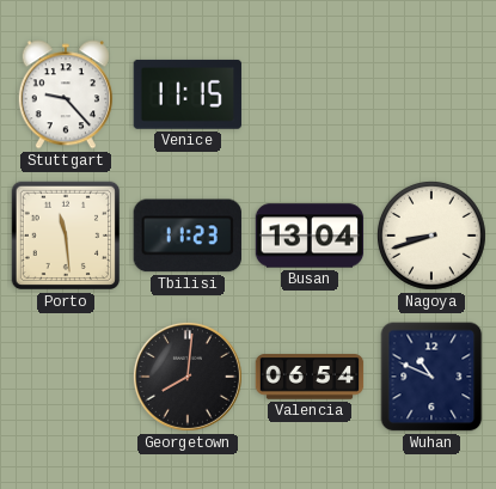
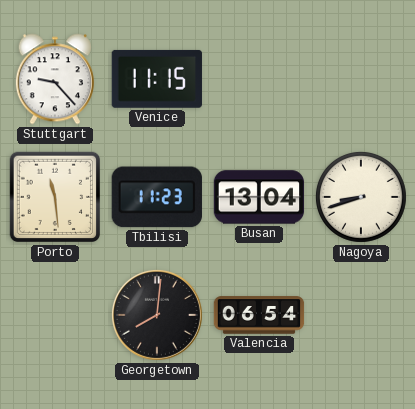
Wuhan: 10:49 -> none
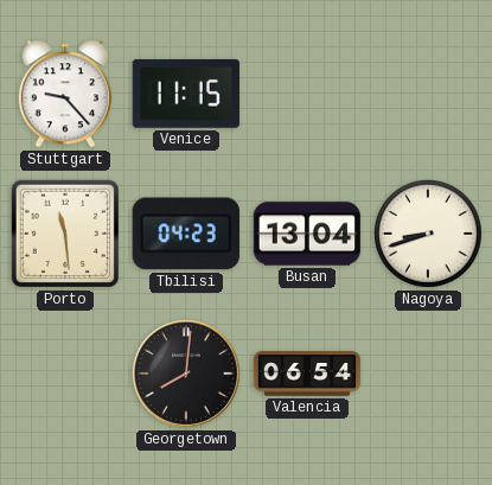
Tbilisi: 11:23 -> 04:23
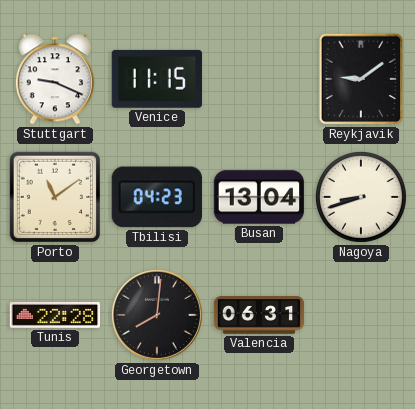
Stuttgart: 9:23 -> 9:19
Reykjavik: none -> 9:09
Porto: 11:29 -> 11:09
Tunis: none -> 22:28
Valencia: 06:54 -> 06:31
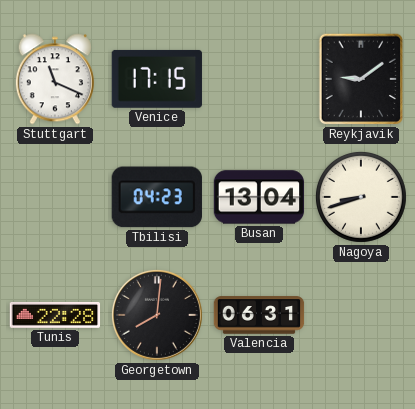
Stuttgart: 9:19 -> 11:19
Venice: 11:15 -> 17:15
Porto: 11:09 -> none
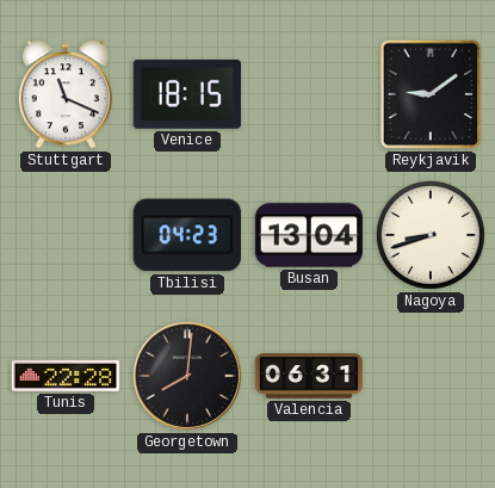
Venice: 17:15 -> 18:15
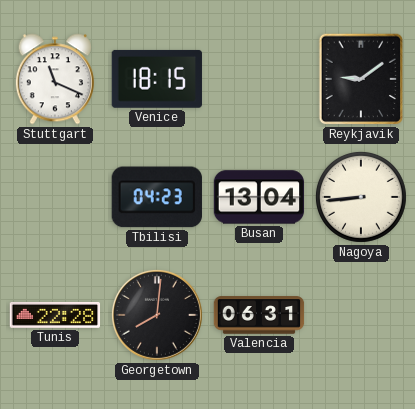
Nagoya: 8:42 -> 8:44
